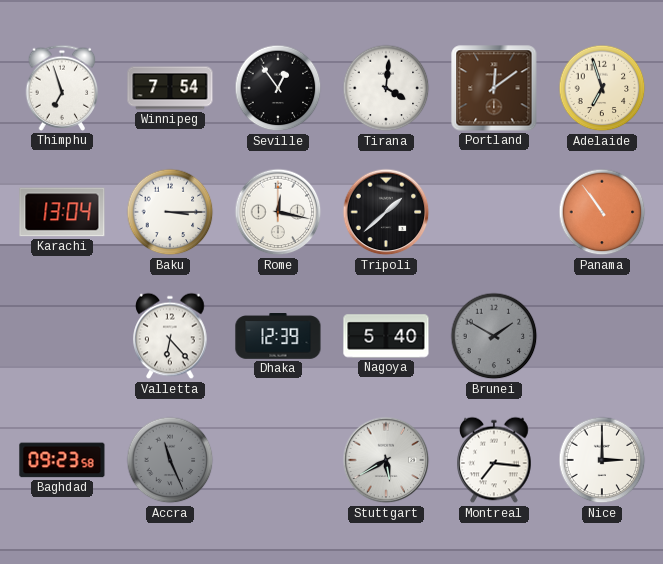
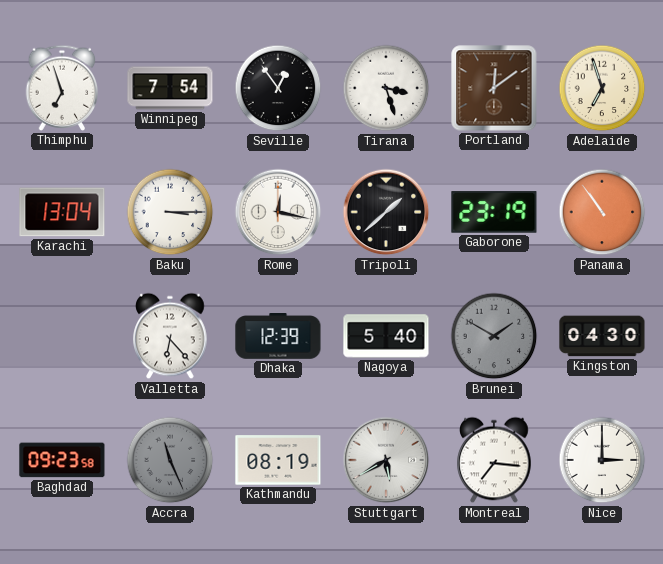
Tirana: 4:01 -> 3:27
Gaborone: none -> 23:19
Kingston: none -> 04:30
Kathmandu: none -> 08:19
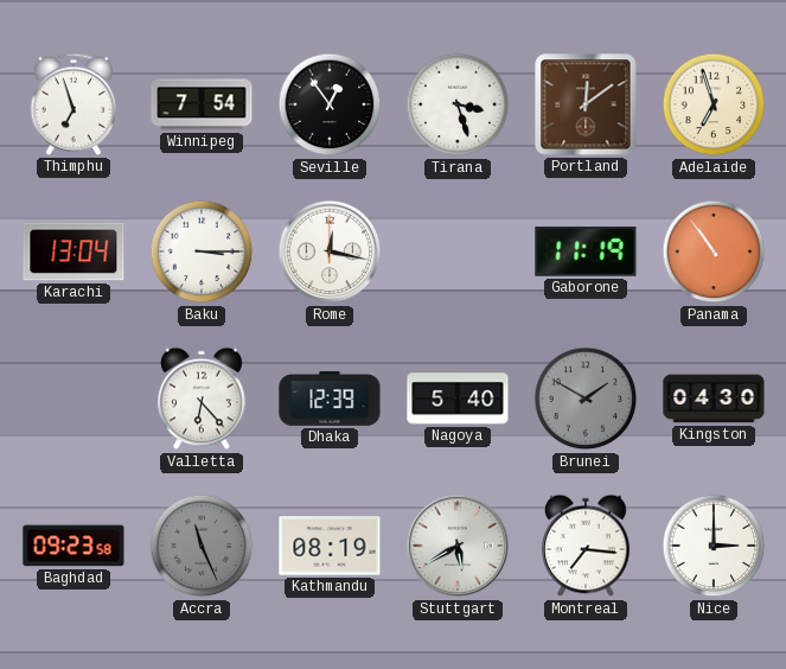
Tripoli: 1:38 -> none
Gaborone: 23:19 -> 11:19
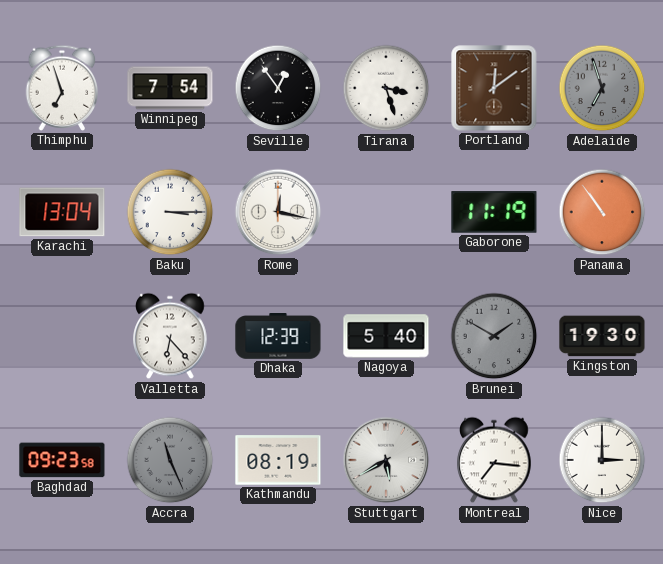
Adelaide dial: cream -> grey
Kingston: 04:30 -> 19:30
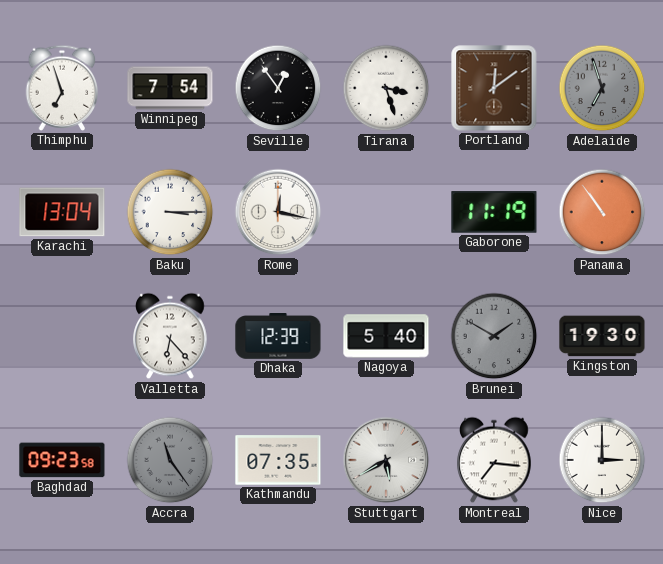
Accra: 11:26 -> 11:24
Kathmandu: 08:19 -> 07:35
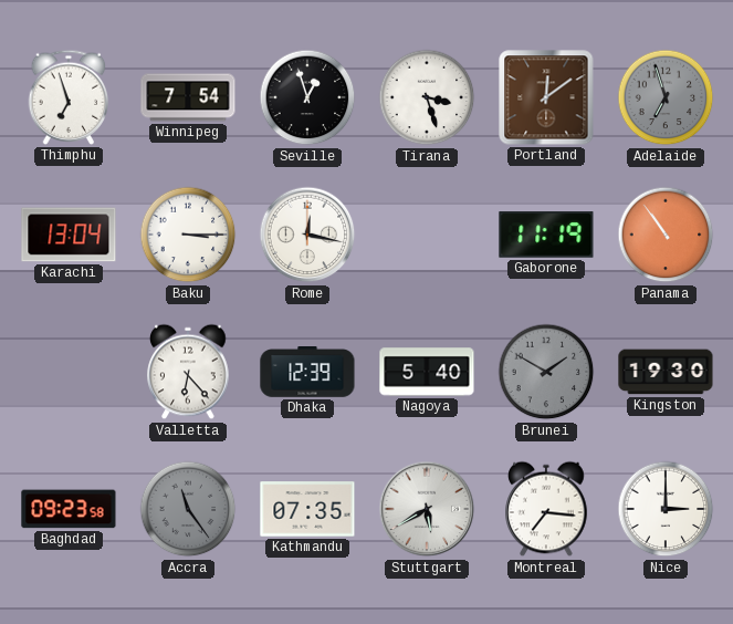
Seville: 12:54 -> 12:57
